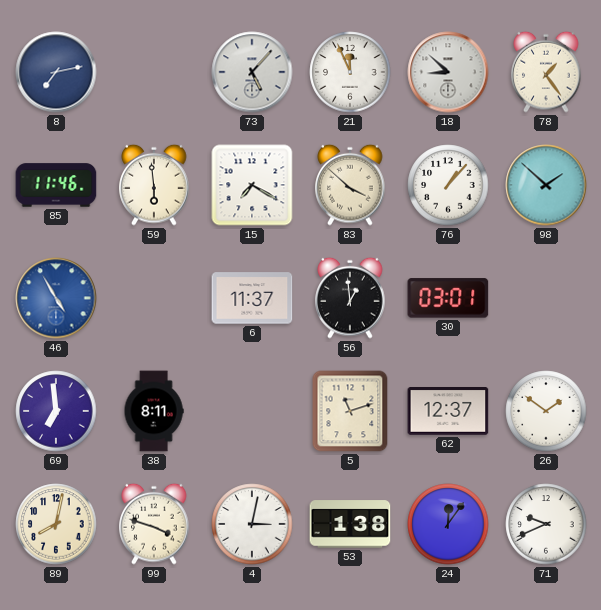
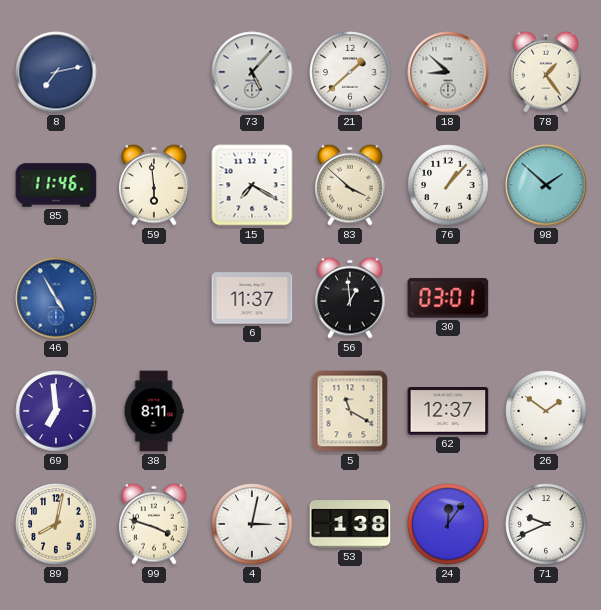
21: 11:56 -> 1:38
5: 11:12 -> 11:20
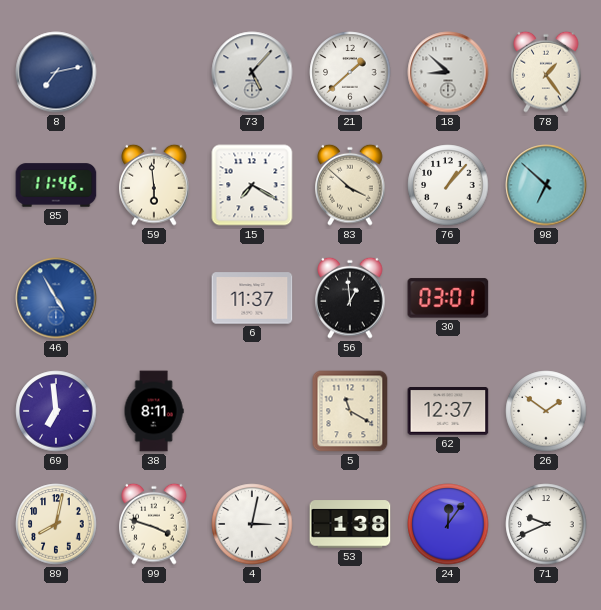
98: 1:52 -> 6:52
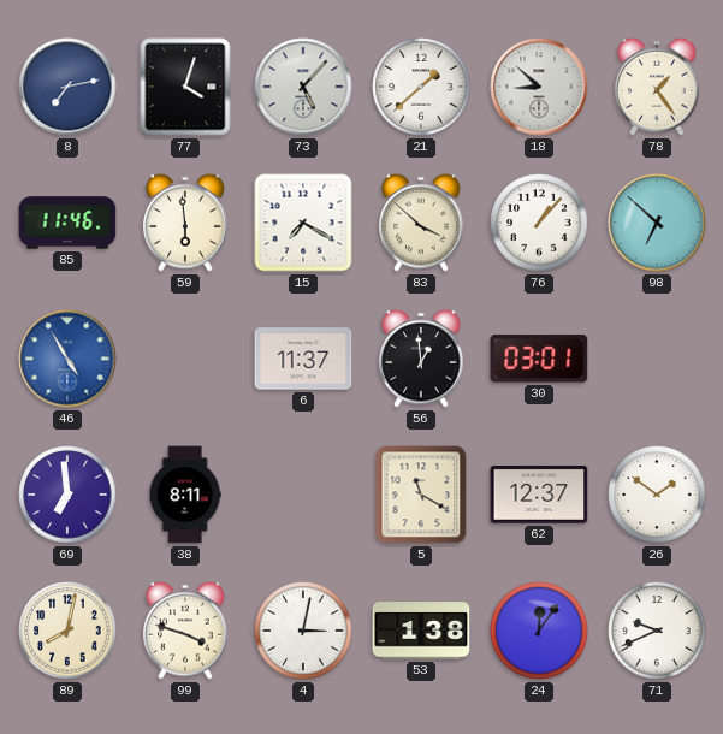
77: none -> 4:03
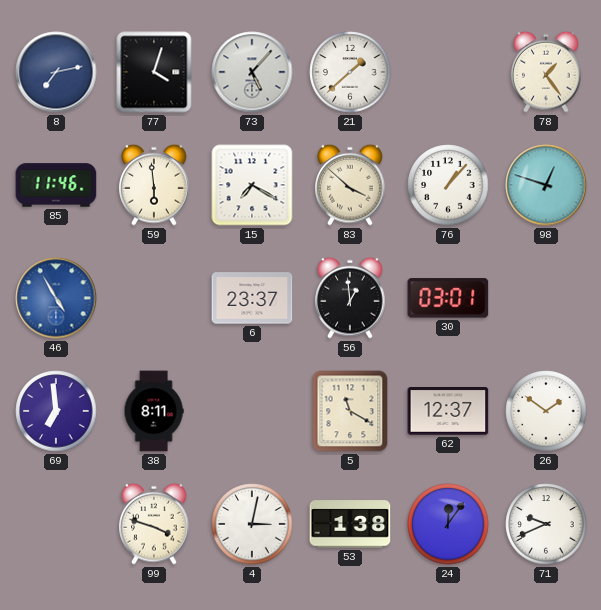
18: 8:52 -> none
98: 6:52 -> 12:48
6: 11:37 -> 23:37
89: 8:02 -> none
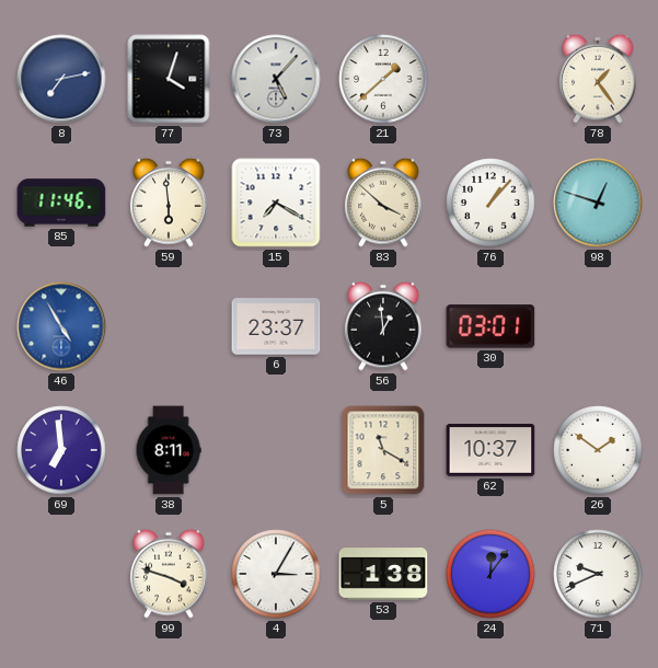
62: 12:37 -> 10:37
4: 3:02 -> 3:05
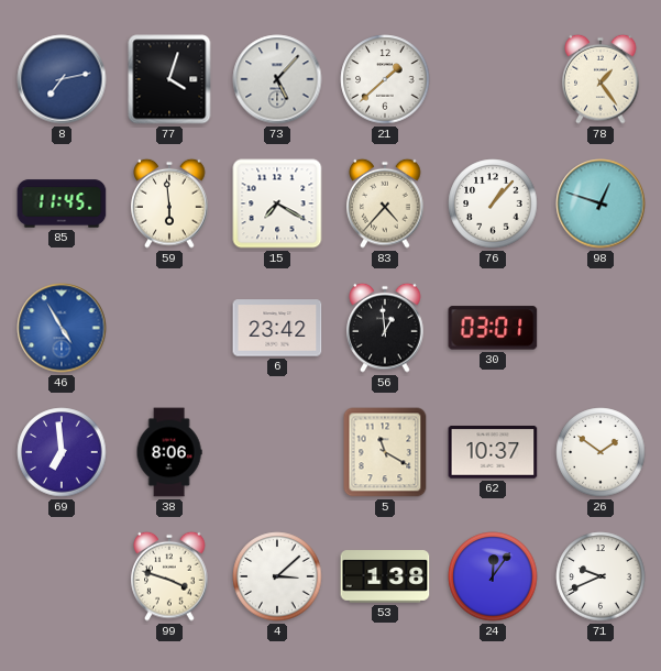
85: 11:46 -> 11:45
83: 3:52 -> 4:37
6: 23:37 -> 23:42
38: 8:11 -> 8:06
4: 3:05 -> 3:08
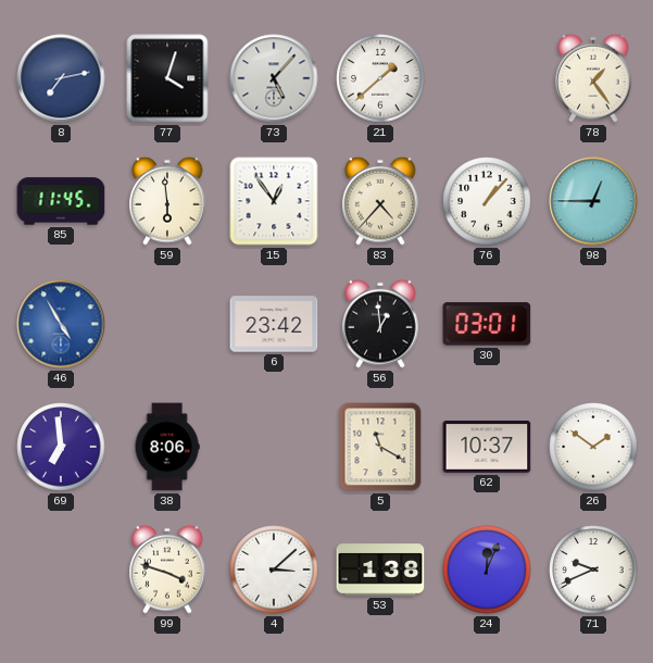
15: 7:20 -> 12:54
98: 12:48 -> 12:45
24: 12:06 -> 12:04
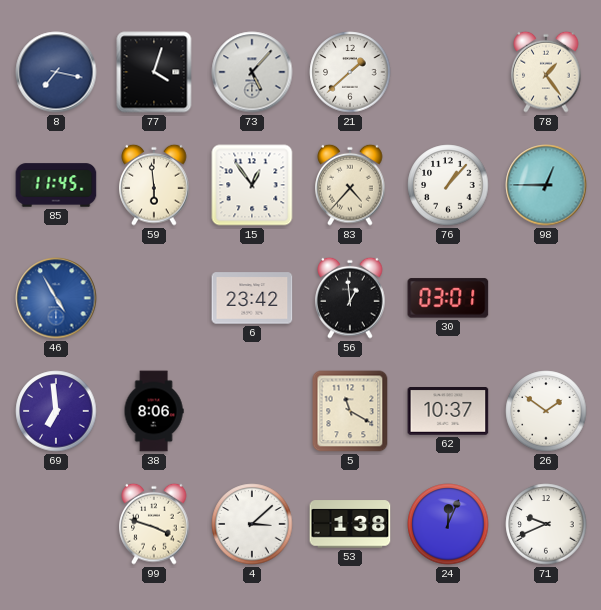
8: 7:13 -> 7:17
